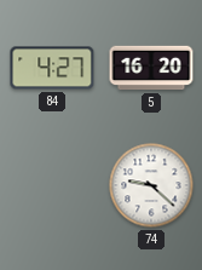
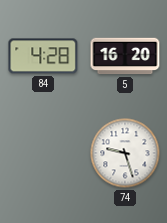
84: 4:27 -> 4:28
74: 9:22 -> 9:27
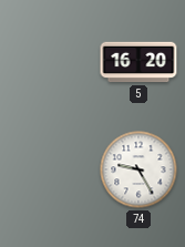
84: 4:28 -> none
74: 9:27 -> 9:25
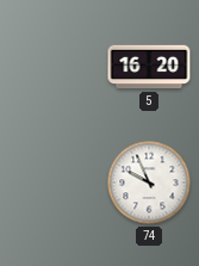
74: 9:25 -> 9:56
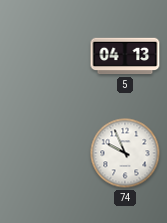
5: 16:20 -> 04:13
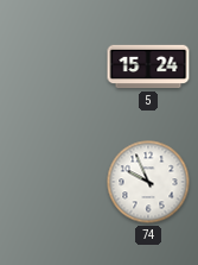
5: 04:13 -> 15:24
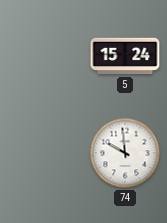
74: 9:56 -> 9:59
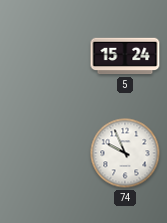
74: 9:59 -> 9:56
